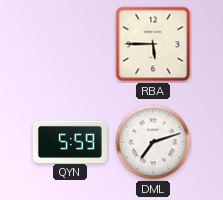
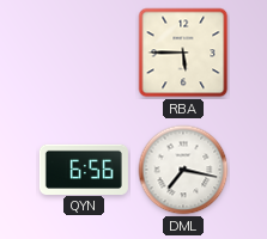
QYN: 5:59 -> 6:56
DML: 7:12 -> 7:17
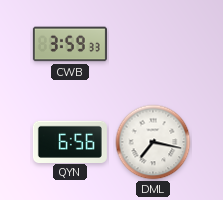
CWB: none -> 3:59
RBA: 5:45 -> none
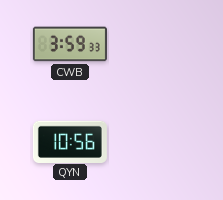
QYN: 6:56 -> 10:56
DML: 7:17 -> none
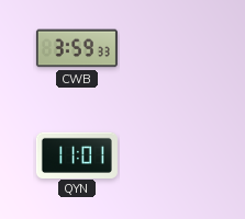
QYN: 10:56 -> 11:01
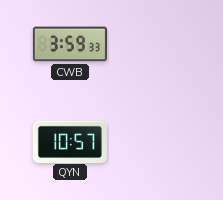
QYN: 11:01 -> 10:57
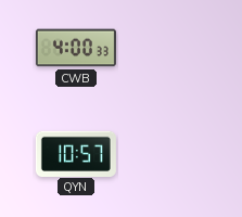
CWB: 3:59 -> 4:00
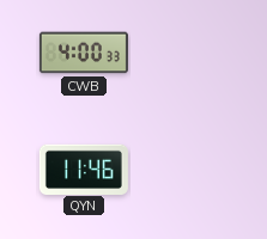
QYN: 10:57 -> 11:46
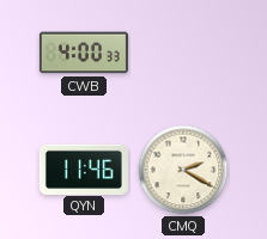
CMQ: none -> 2:20
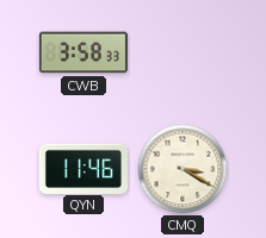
CWB: 4:00 -> 3:58
CMQ: 2:20 -> 3:20
